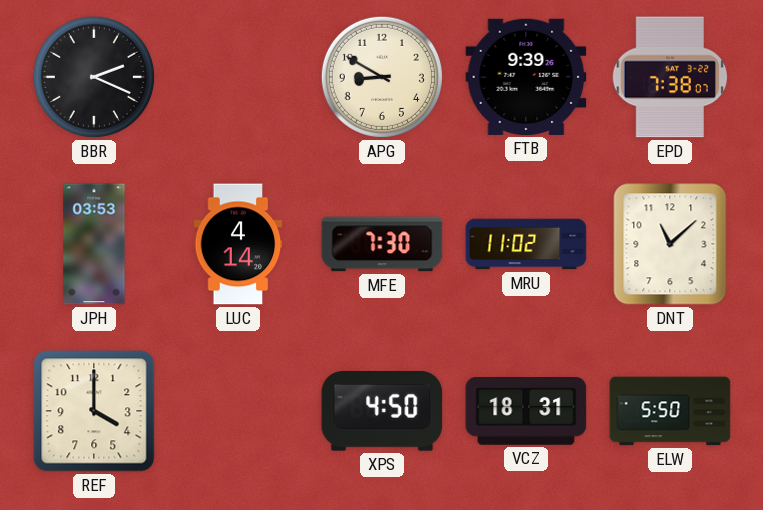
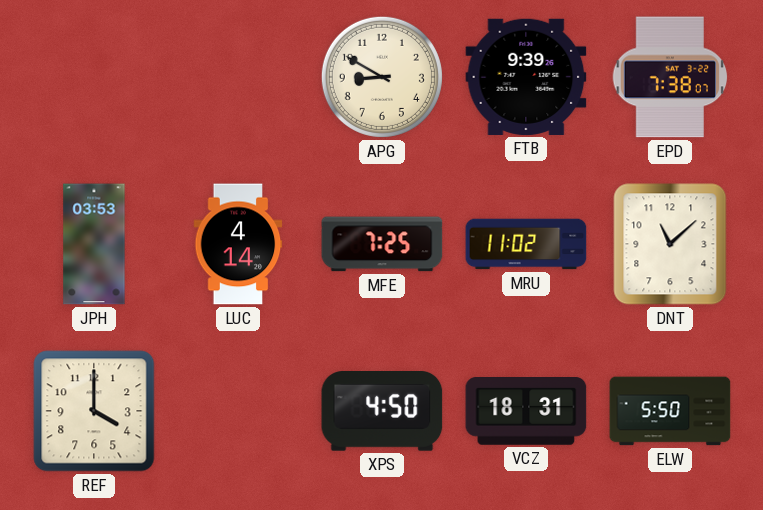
BBR: 2:19 -> none
MFE: 7:30 -> 7:25
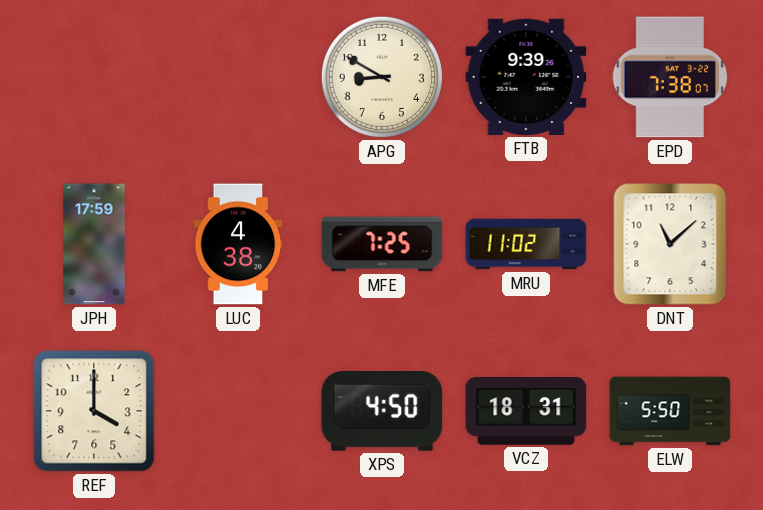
JPH: 03:53 -> 17:59
LUC: 4:14 -> 4:38
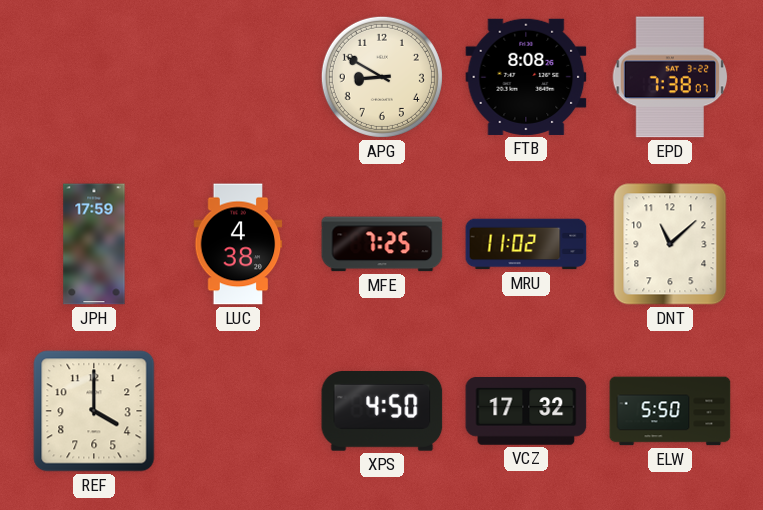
FTB: 9:39 -> 8:08
VCZ: 18:31 -> 17:32
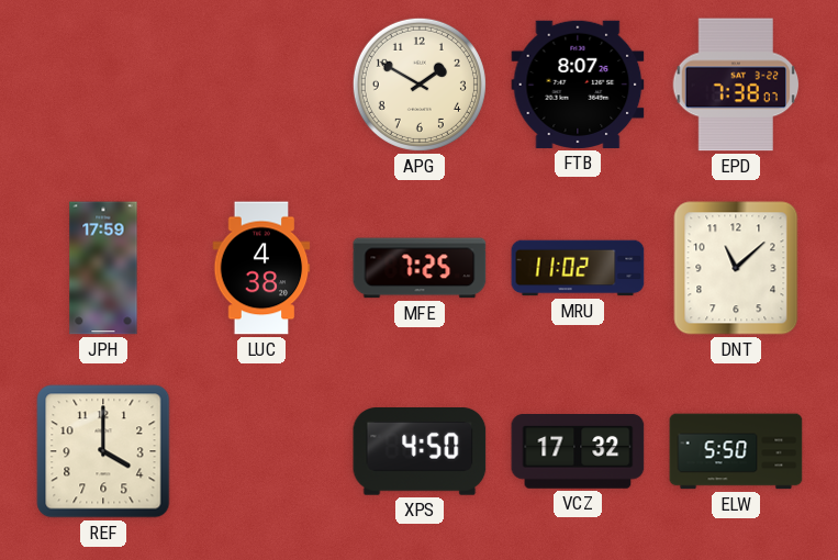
APG: 8:50 -> 1:50
FTB: 8:08 -> 8:07
